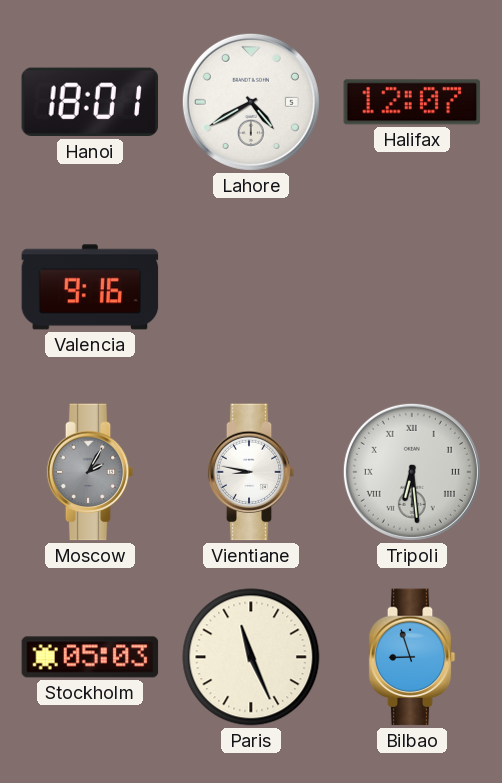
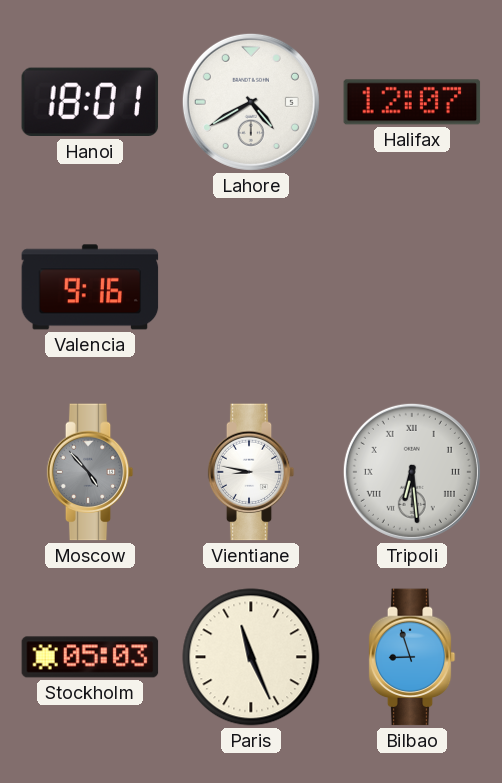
Moscow: 2:05 -> 4:53
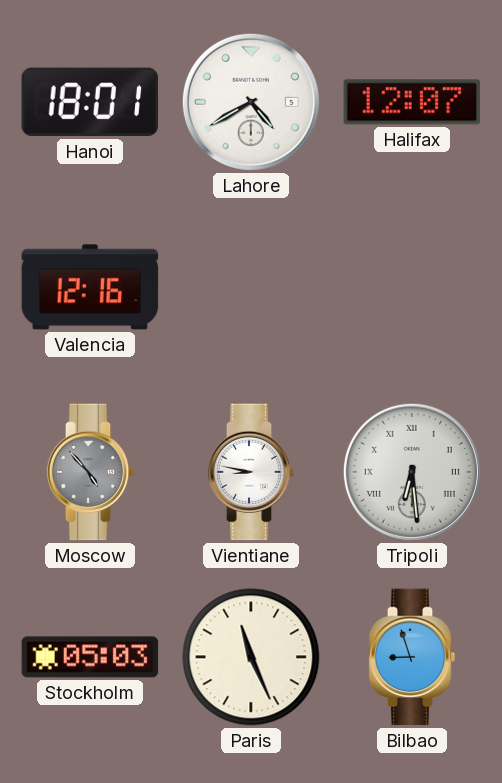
Valencia: 9:16 -> 12:16
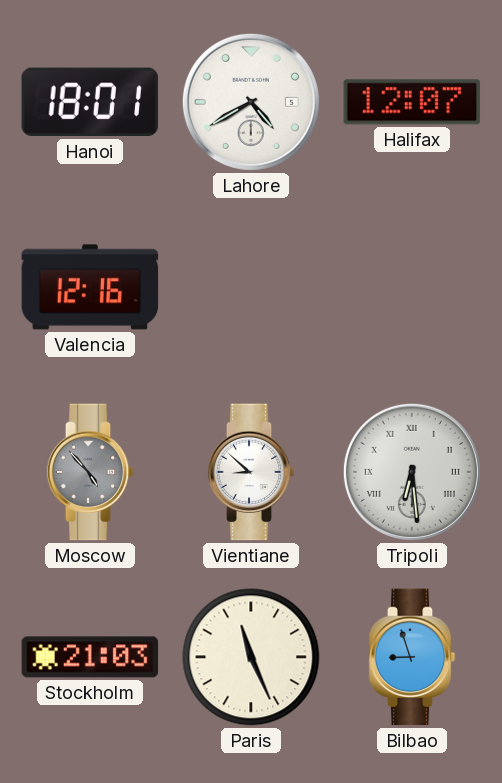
Vientiane: 8:47 -> 8:52
Stockholm: 05:03 -> 21:03
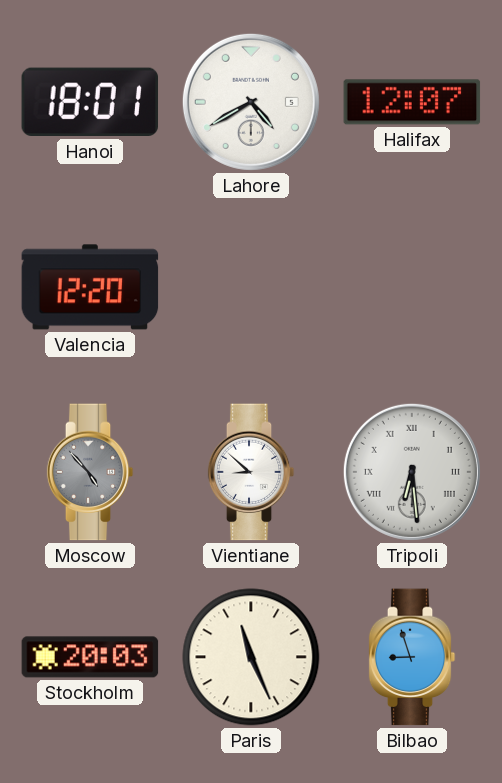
Valencia: 12:16 -> 12:20
Stockholm: 21:03 -> 20:03
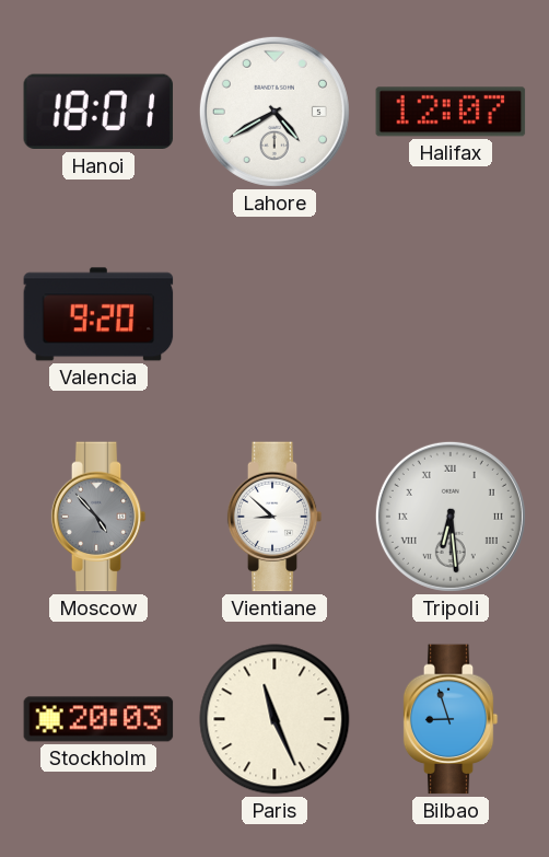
Valencia: 12:20 -> 9:20
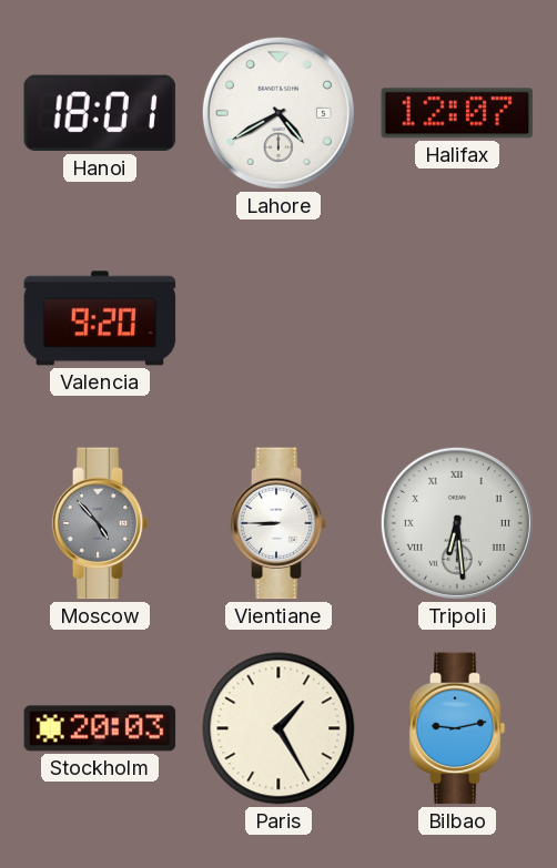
Vientiane: 8:52 -> 8:45
Paris: 11:26 -> 1:25
Bilbao: 8:57 -> 9:13
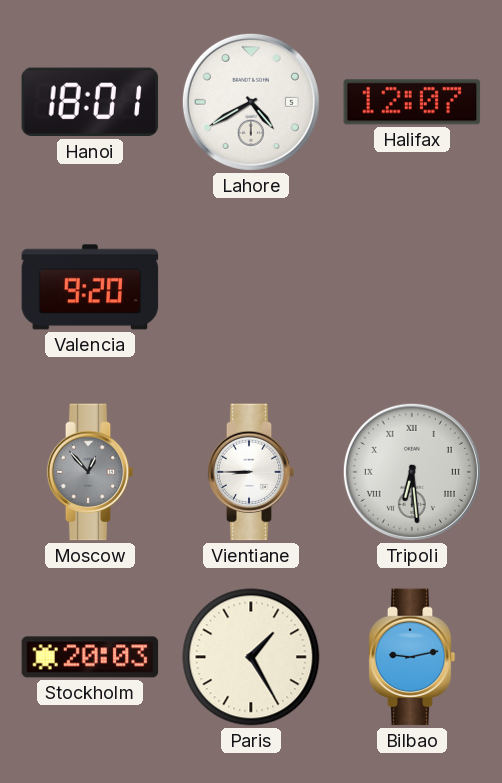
Moscow: 4:53 -> 12:53
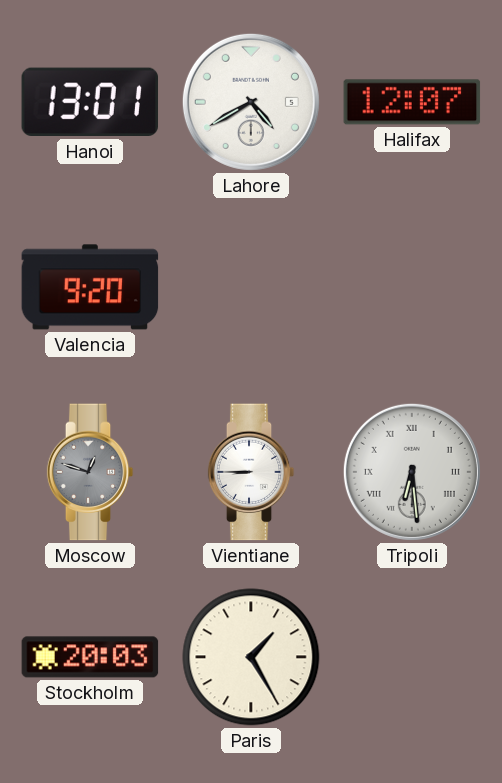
Hanoi: 18:01 -> 13:01
Moscow: 12:53 -> 12:48
Bilbao: 9:13 -> none
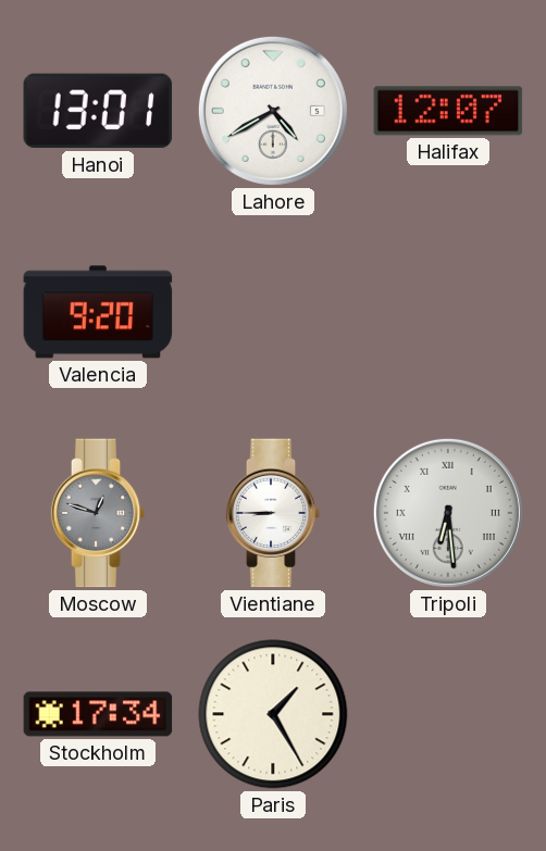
Stockholm: 20:03 -> 17:34
